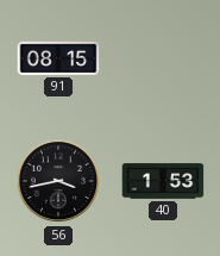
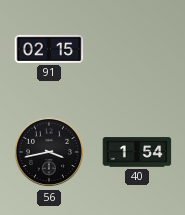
91: 08:15 -> 02:15
40: 1:53 -> 1:54
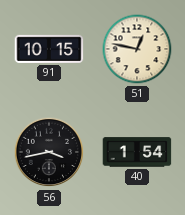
91: 02:15 -> 10:15
51: none -> 12:47
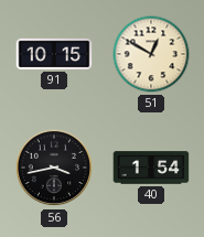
51: 12:47 -> 12:50
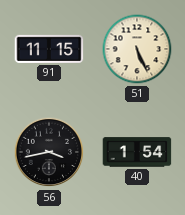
91: 10:15 -> 11:15
51: 12:50 -> 5:26
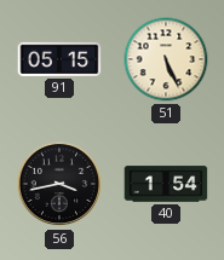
91: 11:15 -> 05:15
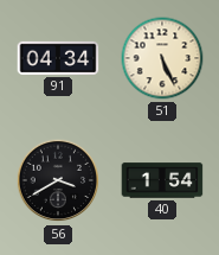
91: 05:15 -> 04:34
56: 3:43 -> 3:40
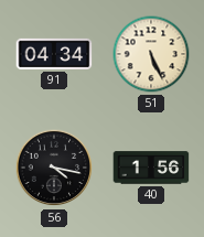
56: 3:40 -> 4:17
40: 1:54 -> 1:56
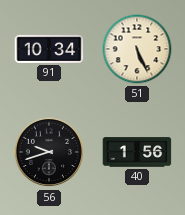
91: 04:34 -> 10:34
56: 4:17 -> 9:42
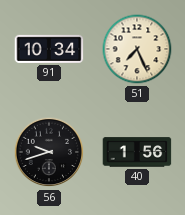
51: 5:26 -> 7:26
